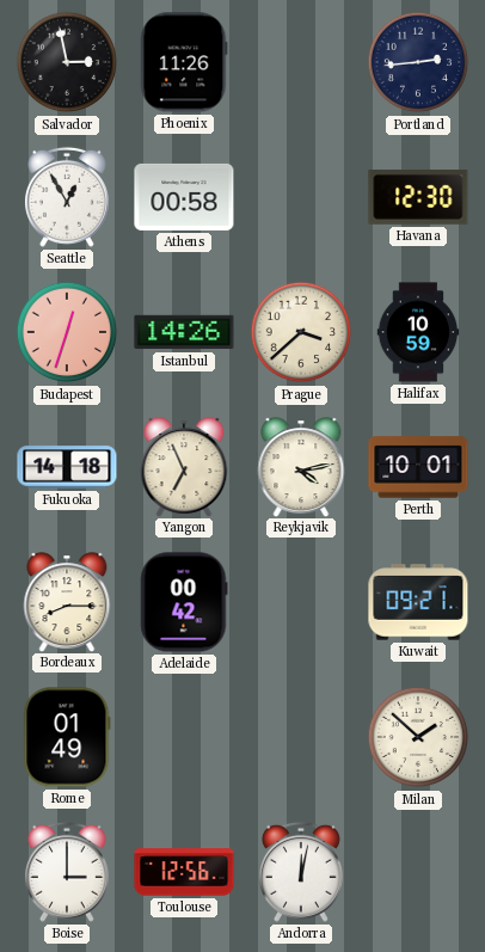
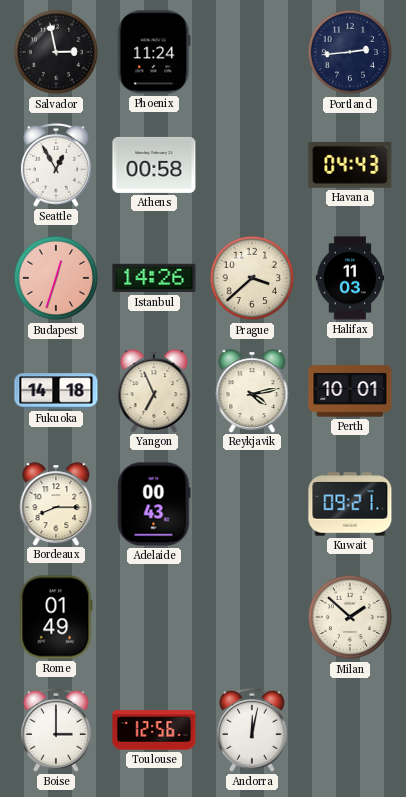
Phoenix: 11:26 -> 11:24
Havana: 12:30 -> 04:43
Halifax: 10:59 -> 11:03
Adelaide: 00:42 -> 00:43
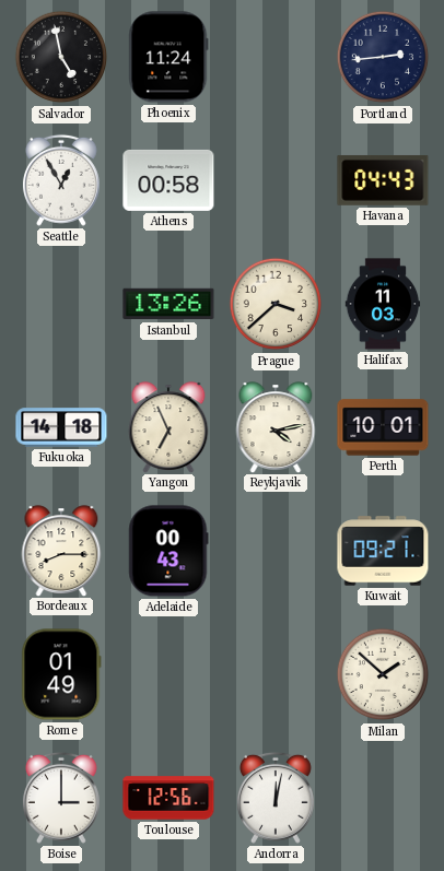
Salvador: 2:58 -> 4:58
Budapest: 12:33 -> none
Istanbul: 14:26 -> 13:26
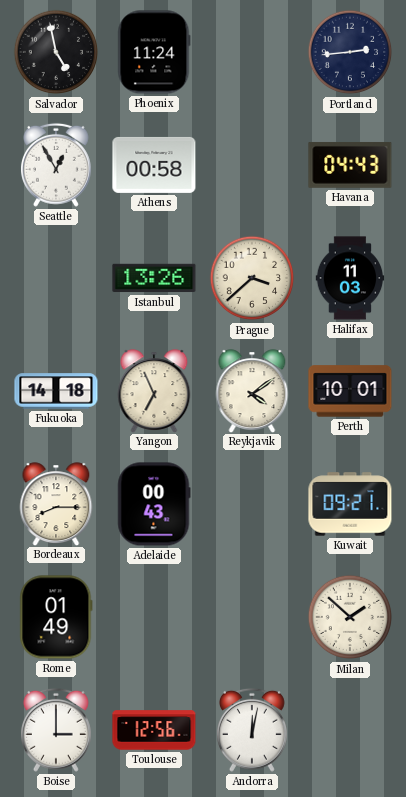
Reykjavik: 4:13 -> 4:09
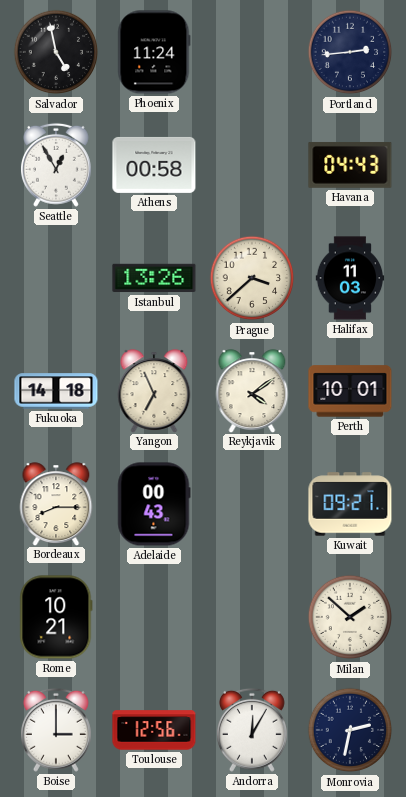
Rome: 01:49 -> 10:21
Andorra: 12:02 -> 12:05
Monrovia: none -> 2:32
